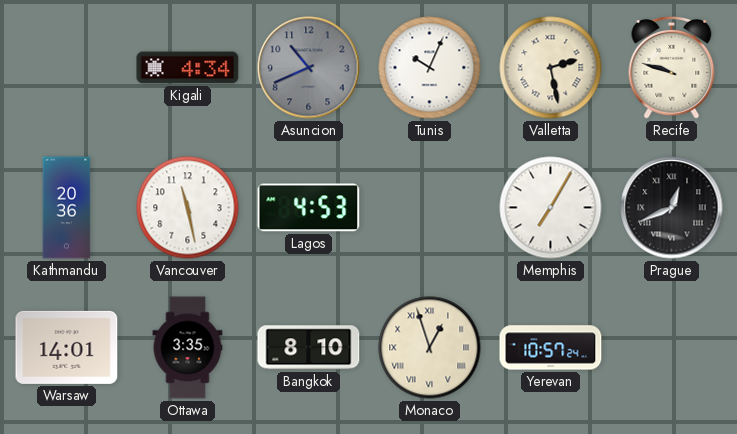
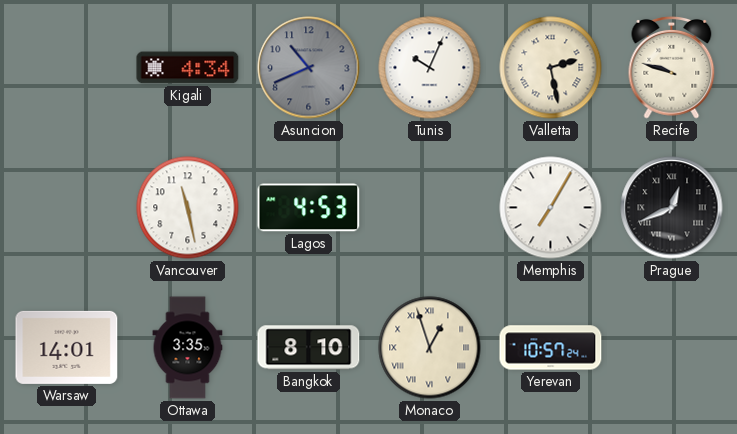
Kathmandu: 20:36 -> none
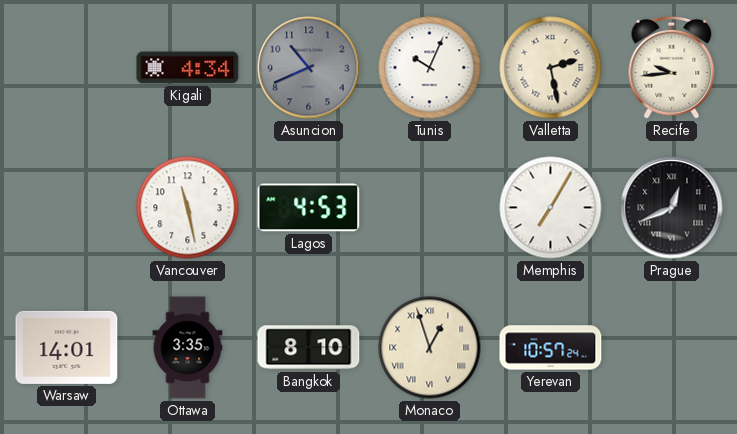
Recife: 9:48 -> 9:44
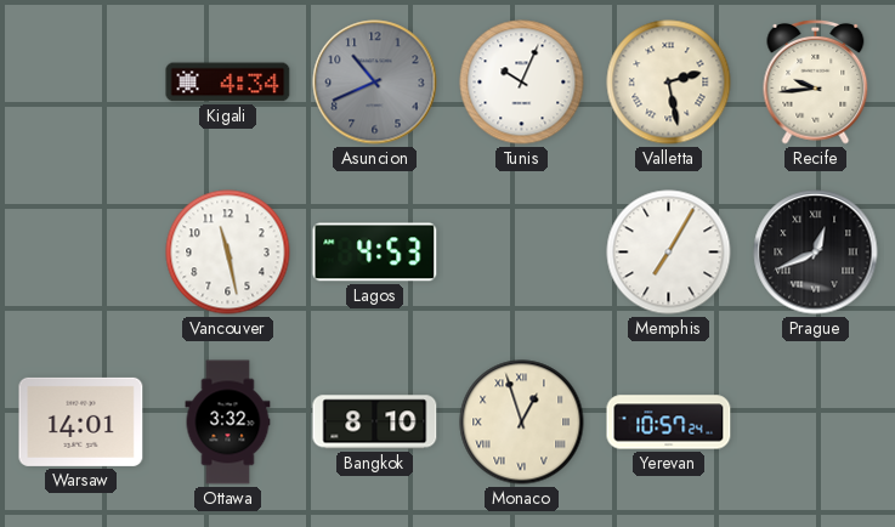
Ottawa: 3:35 -> 3:32
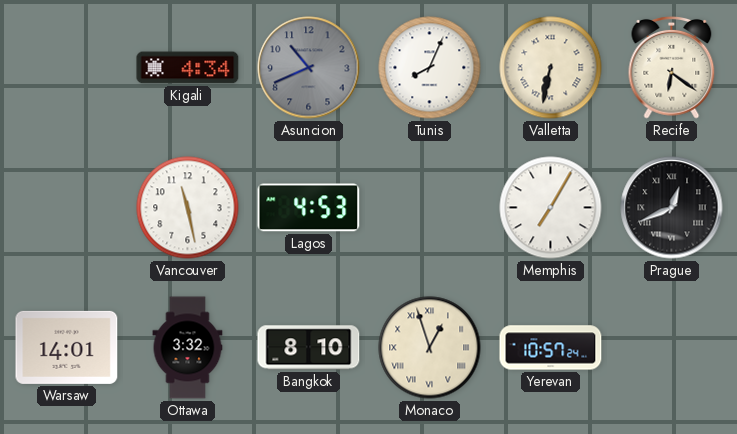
Tunis: 10:04 -> 8:04
Valletta: 2:28 -> 6:32
Recife: 9:44 -> 6:21
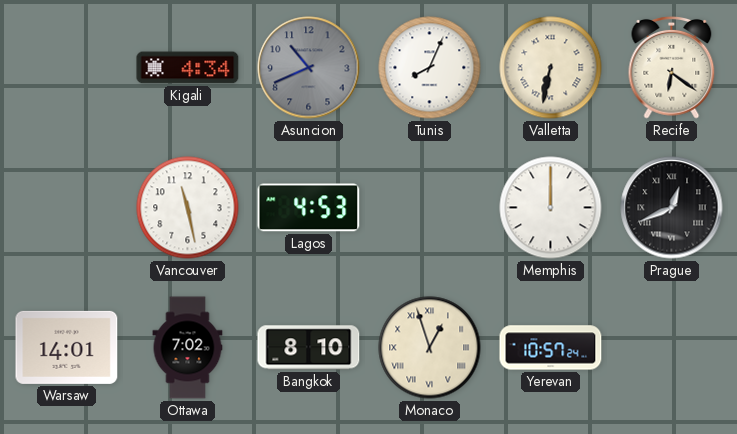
Memphis: 7:05 -> 12:00
Ottawa: 3:32 -> 7:02
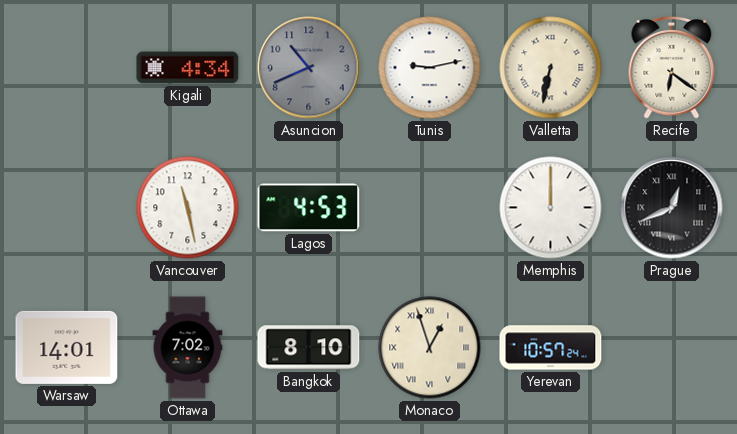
Tunis: 8:04 -> 9:13
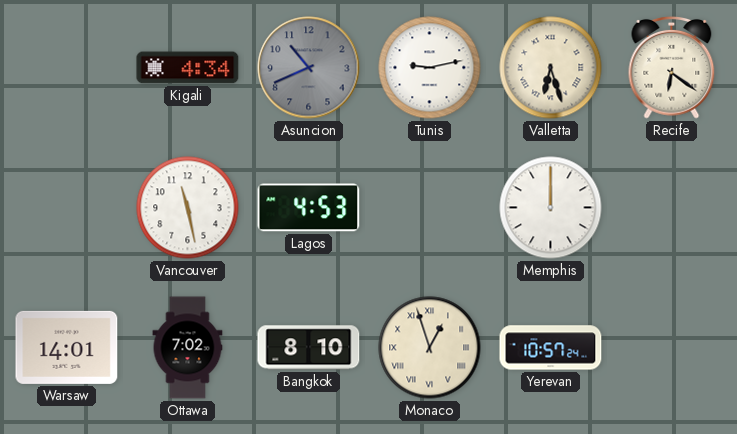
Valletta: 6:32 -> 6:27
Prague: 12:41 -> none
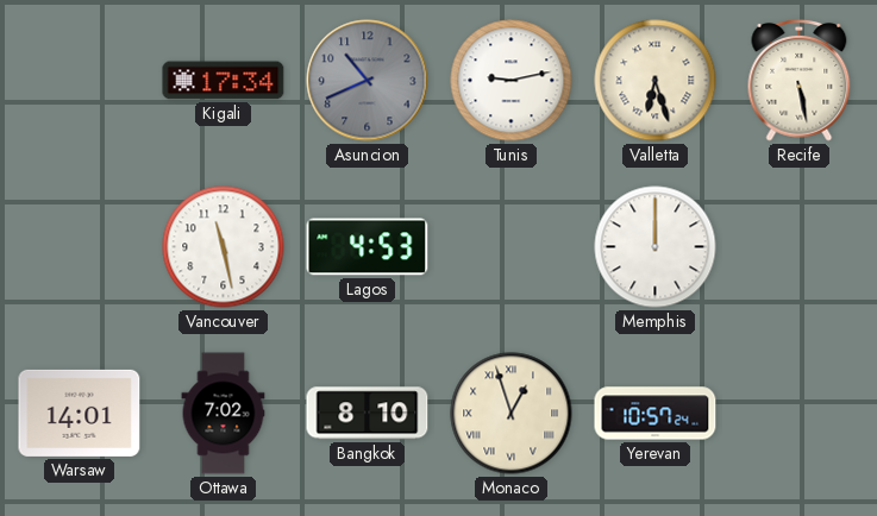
Kigali: 4:34 -> 17:34
Recife: 6:21 -> 5:28
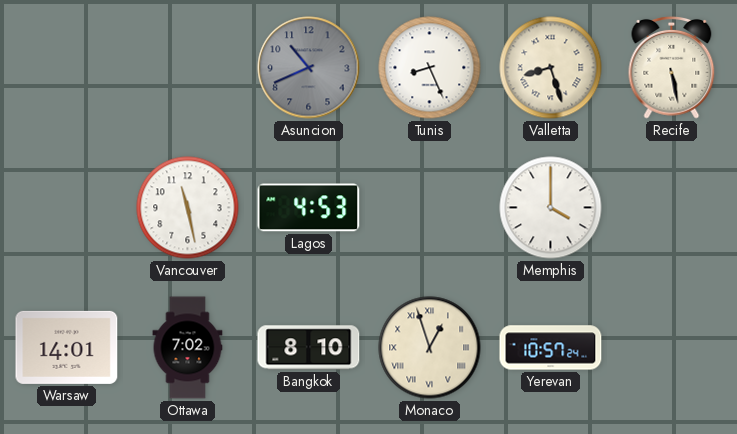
Kigali: 17:34 -> none
Tunis: 9:13 -> 8:26
Valletta: 6:27 -> 8:27
Memphis: 12:00 -> 4:00
